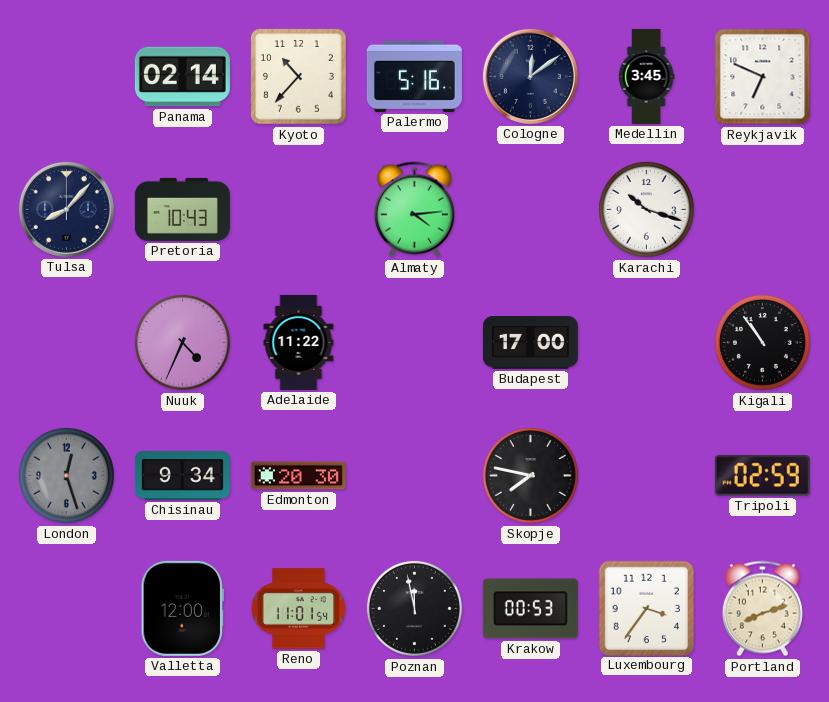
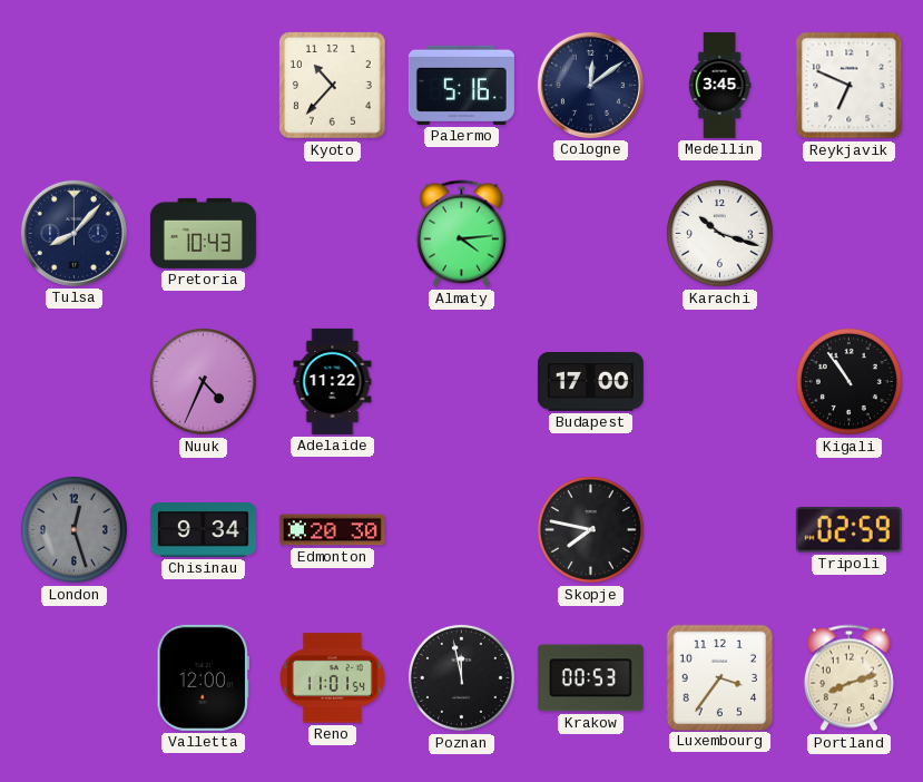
Panama: 02:14 -> none
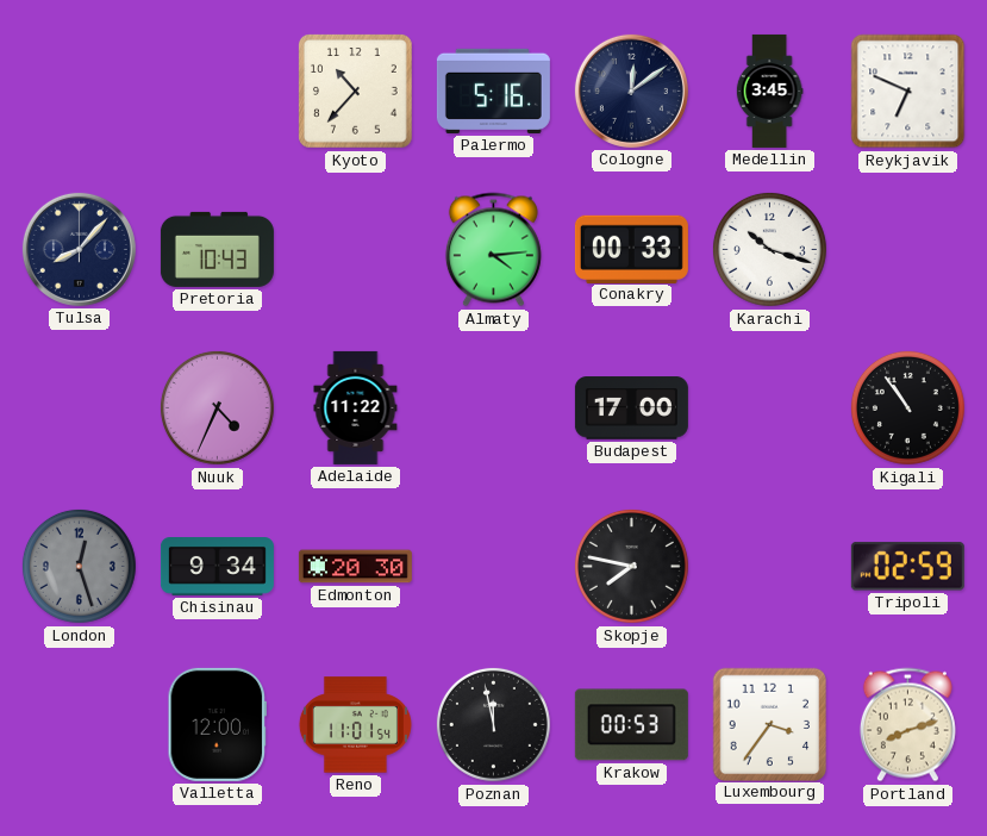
Conakry: none -> 00:33
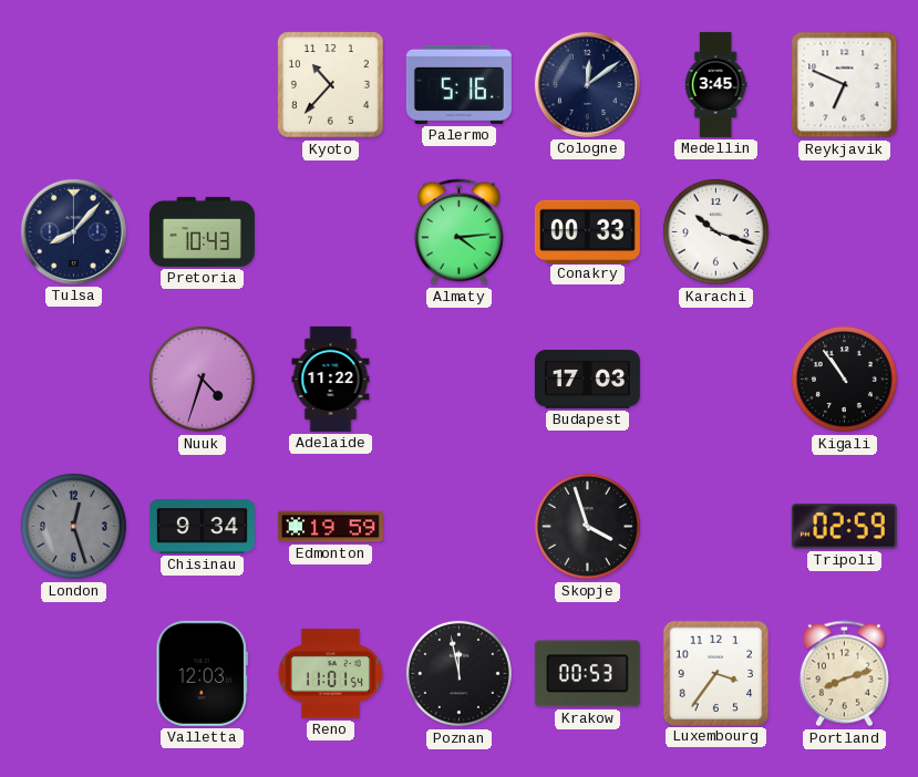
Nuuk: 4:34 -> 4:33
Budapest: 17:00 -> 17:03
Edmonton: 20:30 -> 19:59
Skopje: 7:47 -> 3:57
Valletta: 12:00 -> 12:03
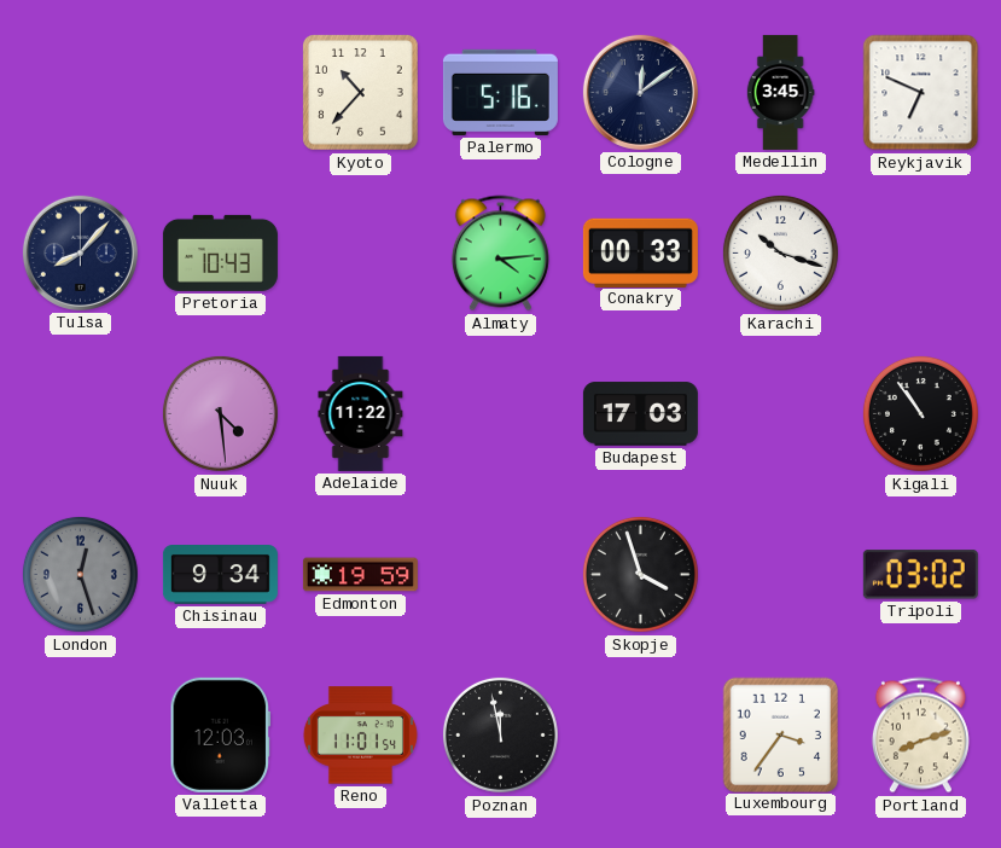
Nuuk: 4:33 -> 4:29
Tripoli: 02:59 -> 03:02
Krakow: 00:53 -> none
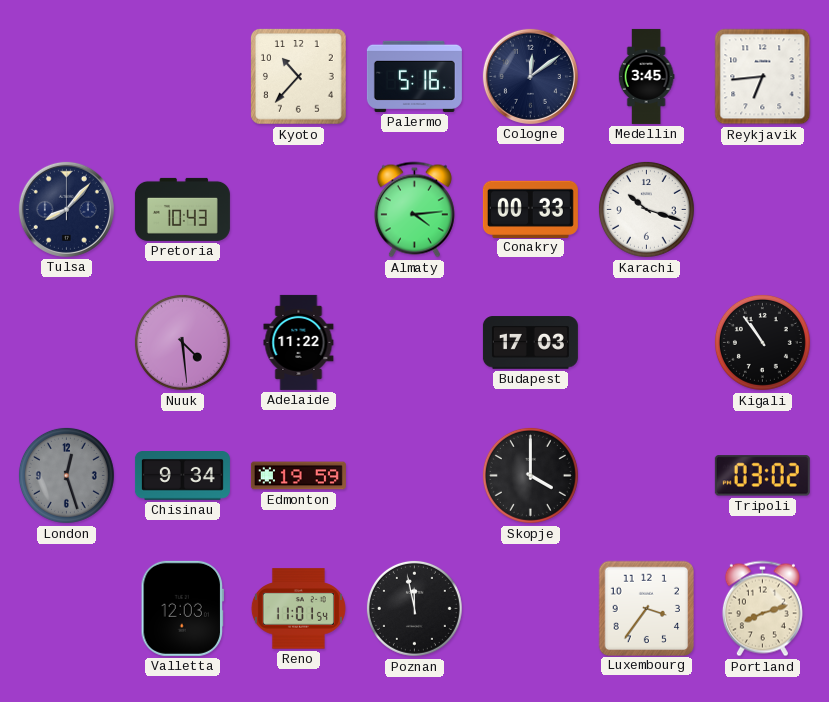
Reykjavik: 6:49 -> 6:44
Skopje: 3:57 -> 4:00
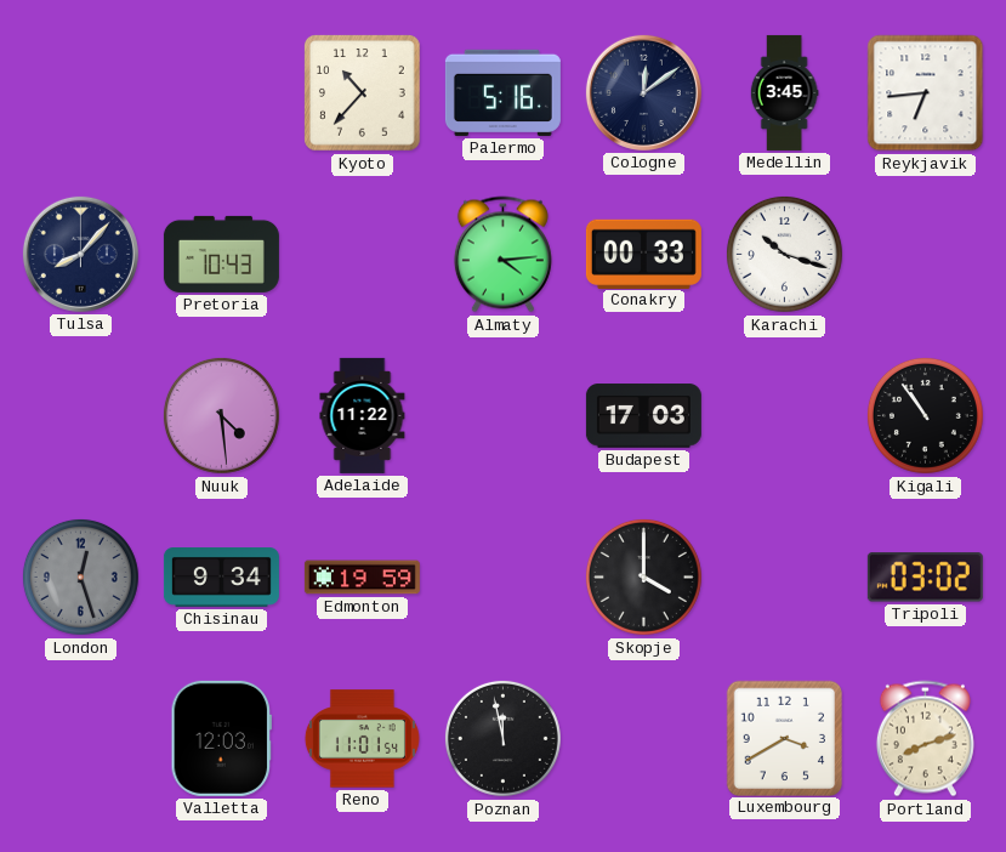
Luxembourg: 3:36 -> 3:40
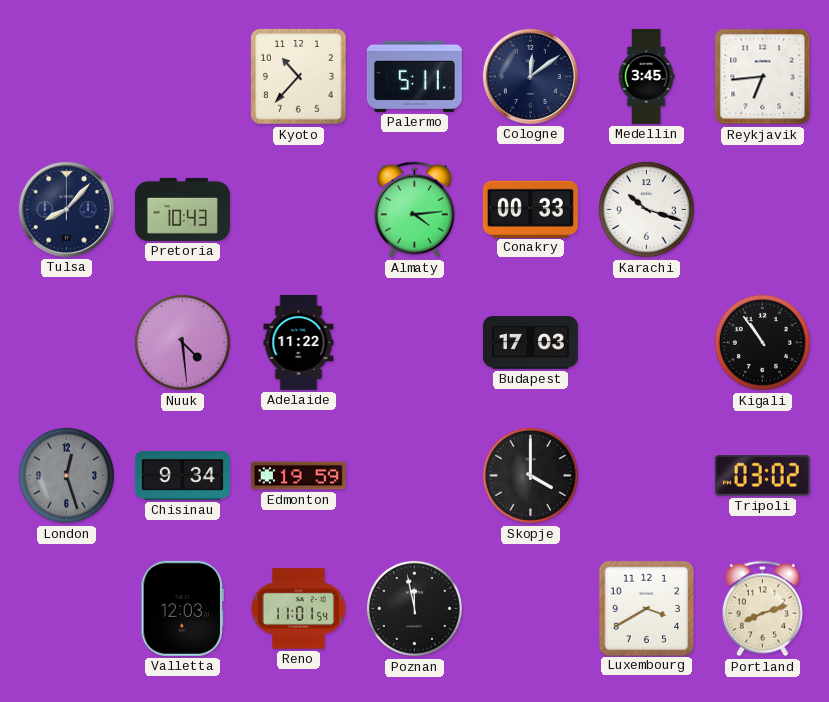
Palermo: 5:16 -> 5:11
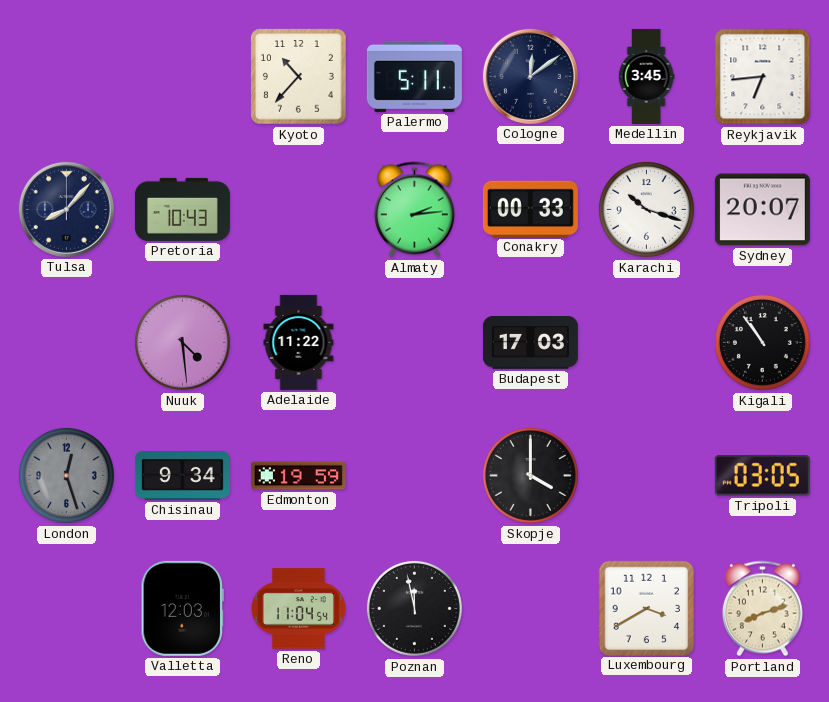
Almaty: 4:14 -> 2:14
Sydney: none -> 20:07
Tripoli: 03:02 -> 03:05
Reno: 11:01 -> 11:04
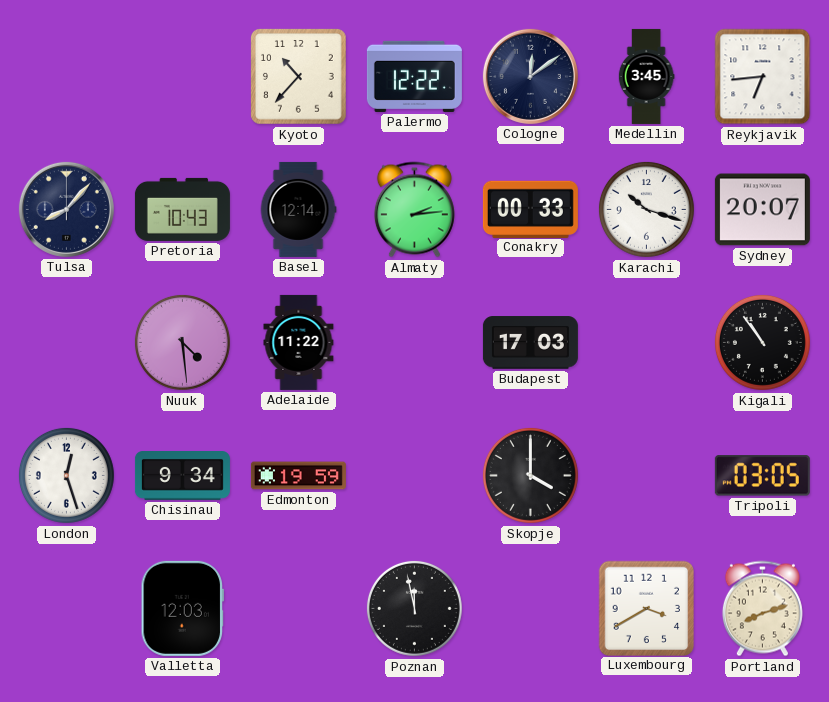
Palermo: 5:11 -> 12:22
Basel: none -> 12:14
London dial: grey -> white
Reno: 11:04 -> none
